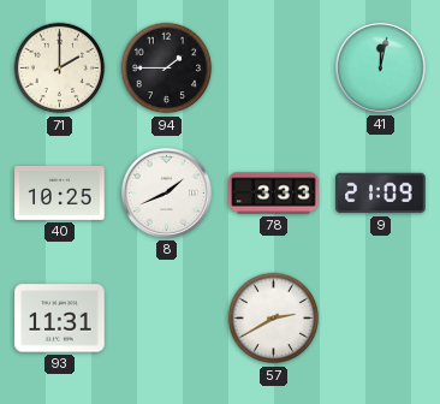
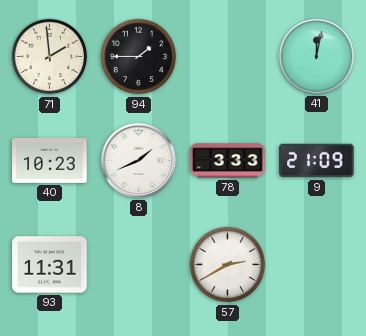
71: 2:00 -> 1:59
40: 10:25 -> 10:23
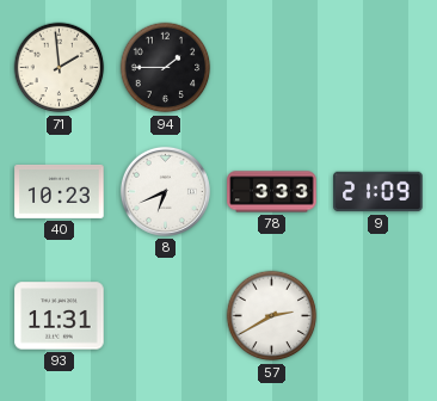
41: 12:02 -> none
8: 1:41 -> 6:41
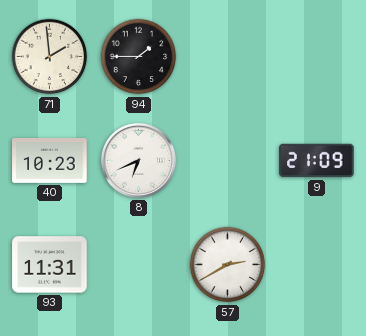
78: 3:33 -> none
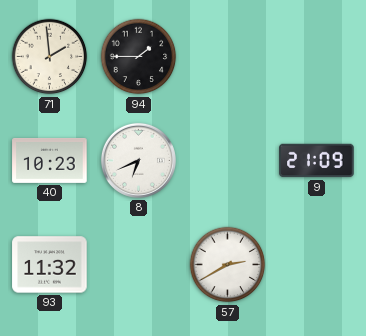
93: 11:31 -> 11:32
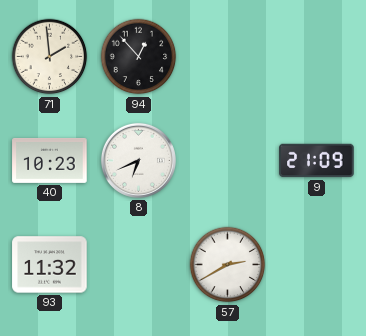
94: 1:45 -> 12:53
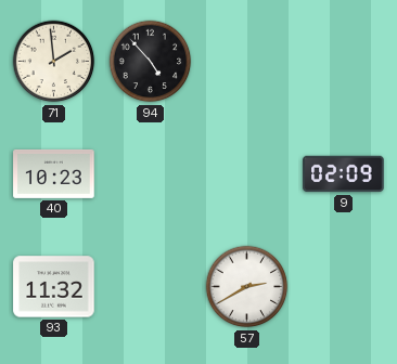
94: 12:53 -> 4:53
8: 6:41 -> none
9: 21:09 -> 02:09
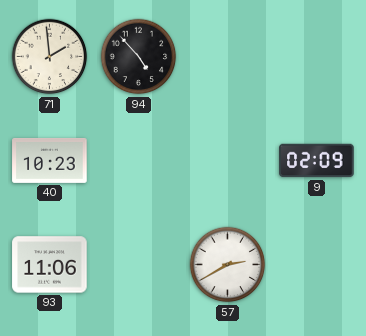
93: 11:32 -> 11:06
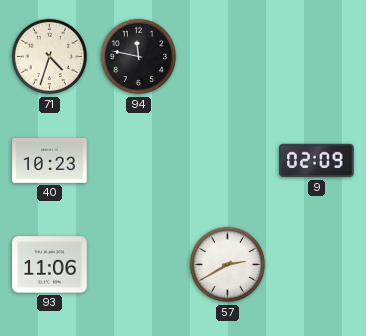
71: 1:59 -> 4:33
94: 4:53 -> 11:47
